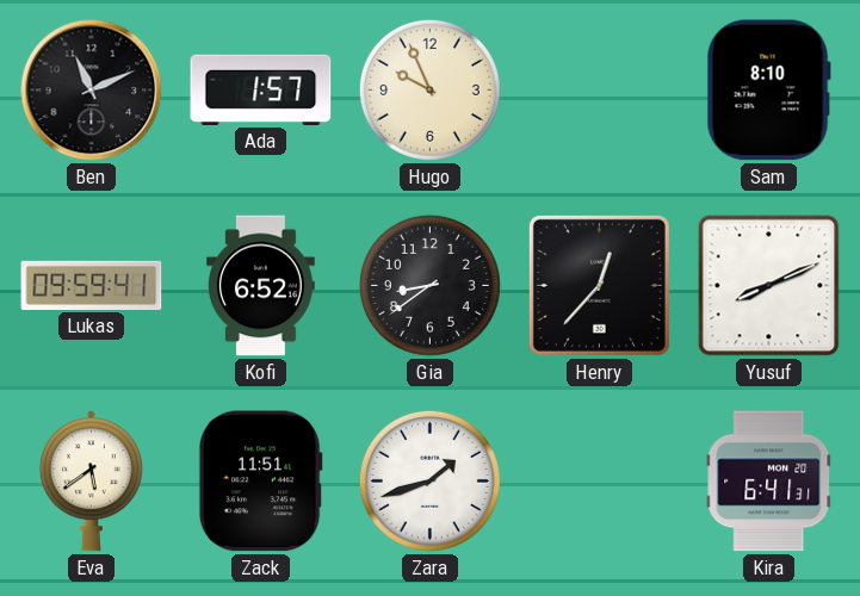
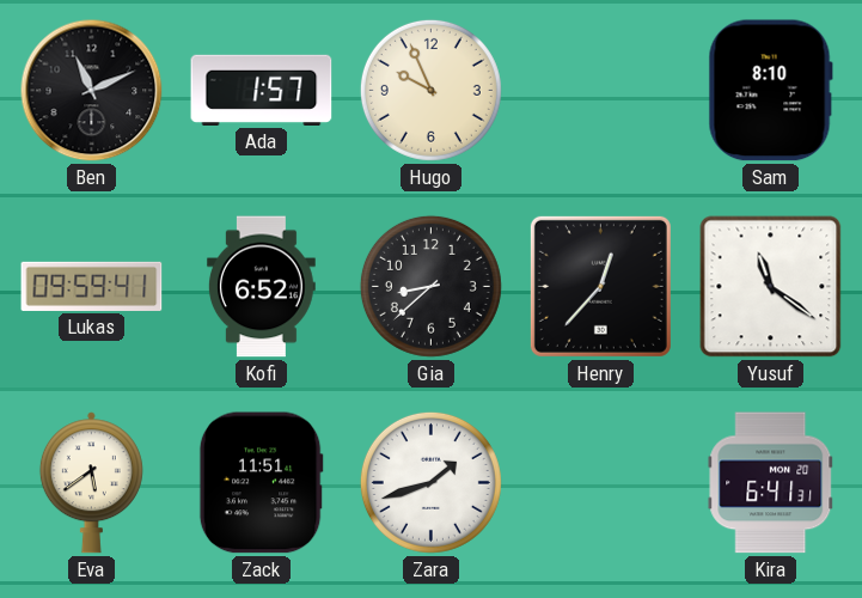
Gia: 8:39 -> 8:38
Yusuf: 8:11 -> 11:21
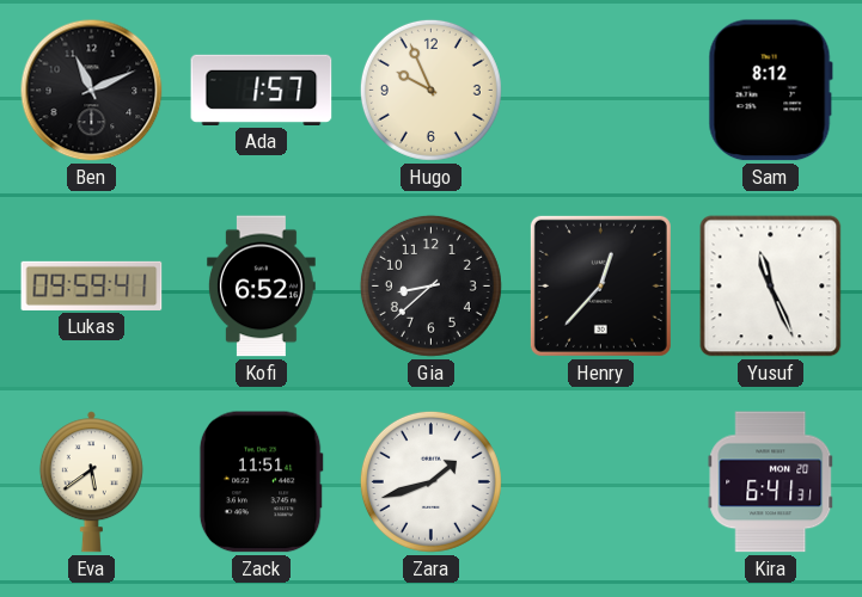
Sam: 8:10 -> 8:12
Yusuf: 11:21 -> 11:26
